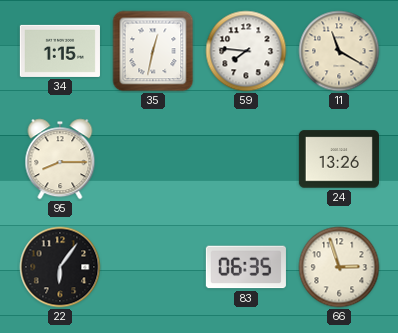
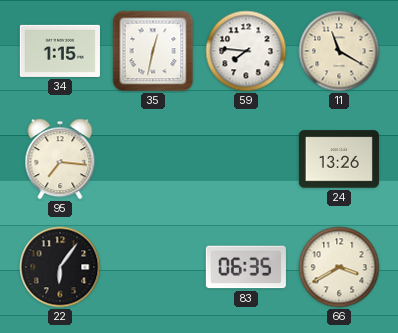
95: 8:15 -> 7:16
66: 2:57 -> 3:40
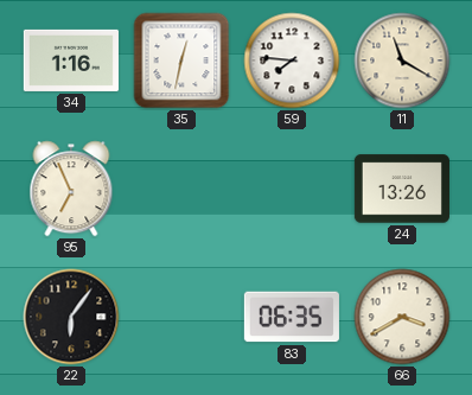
34: 1:15 -> 1:16
95: 7:16 -> 6:56
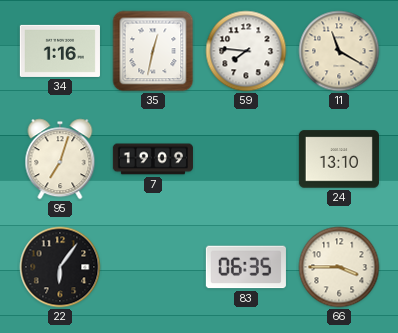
95: 6:56 -> 7:03
7: none -> 19:09
24: 13:26 -> 13:10
66: 3:40 -> 3:45
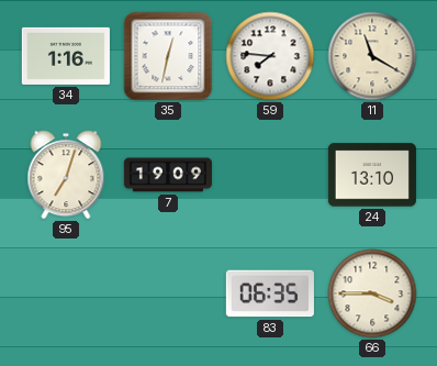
22: 6:06 -> none
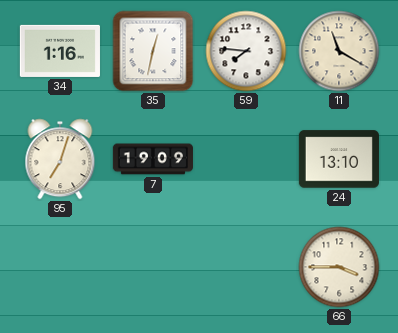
83: 06:35 -> none
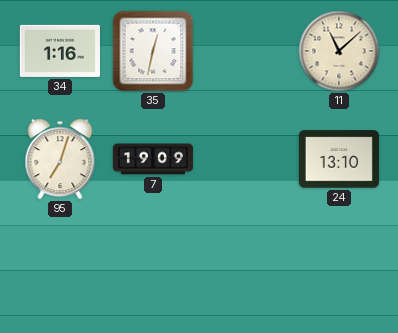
59: 7:46 -> none
11: 11:20 -> 11:08
66: 3:45 -> none
